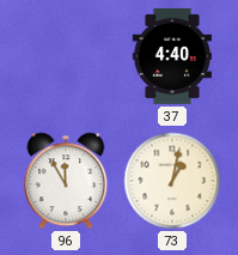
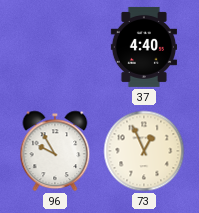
96: 11:55 -> 9:55
73: 1:02 -> 12:56
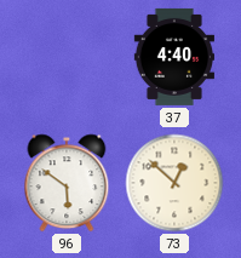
96: 9:55 -> 5:51
73: 12:56 -> 12:52
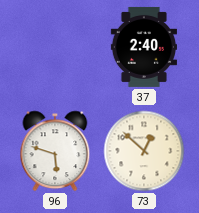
37: 4:40 -> 2:40
96: 5:51 -> 5:48
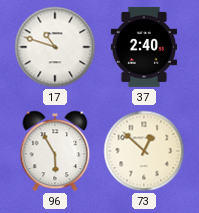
17: none -> 10:48
96: 5:48 -> 5:55
